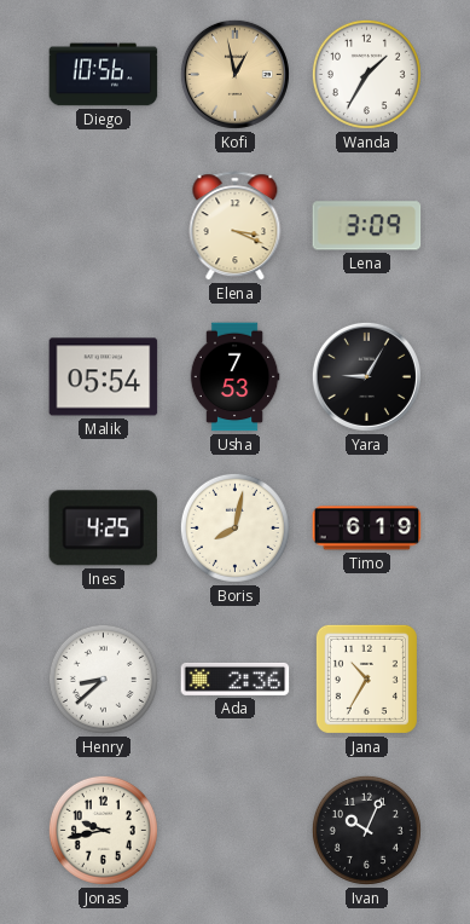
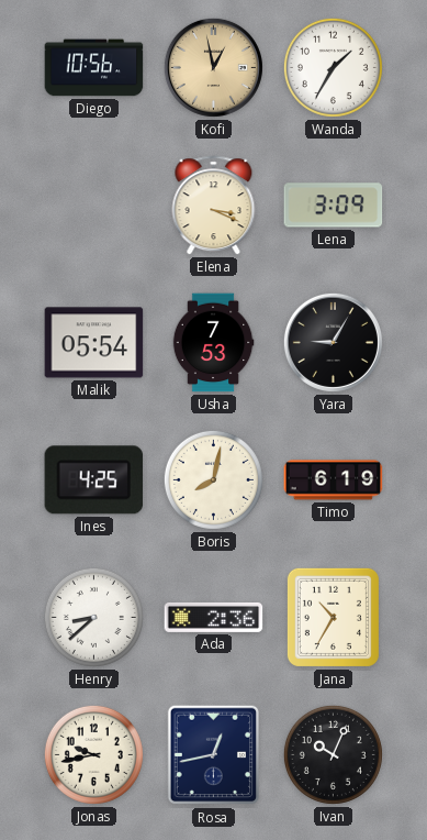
Rosa: none -> 12:43
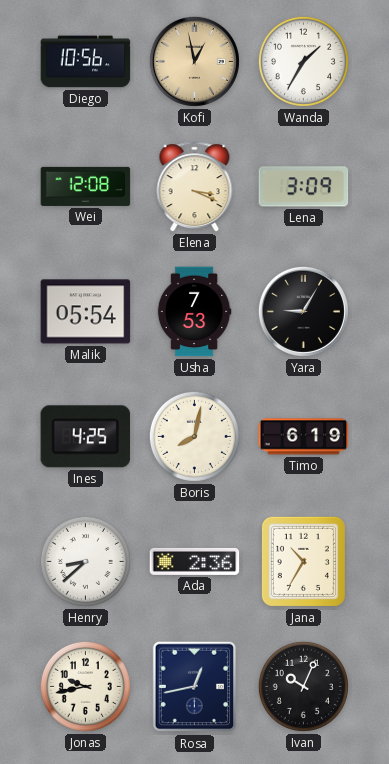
Wei: none -> 12:08
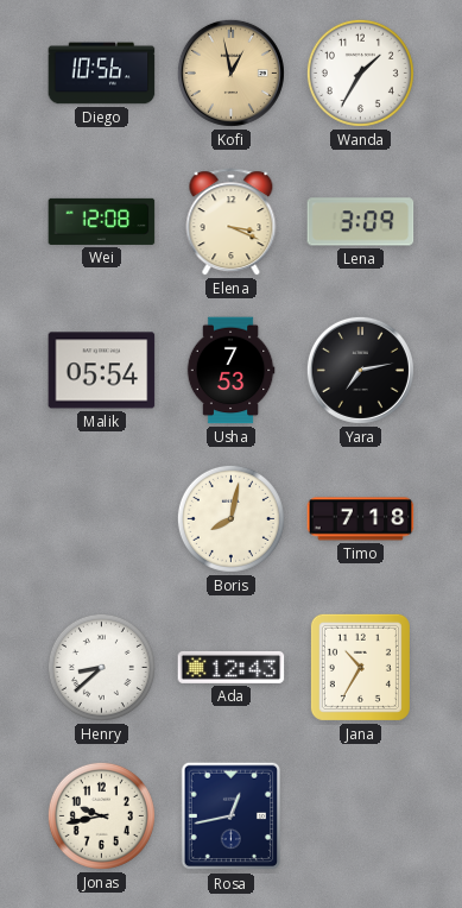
Yara: 9:05 -> 7:13
Ines: 4:25 -> none
Timo: 6:19 -> 7:18
Ada: 2:36 -> 12:43
Ivan: 10:04 -> none
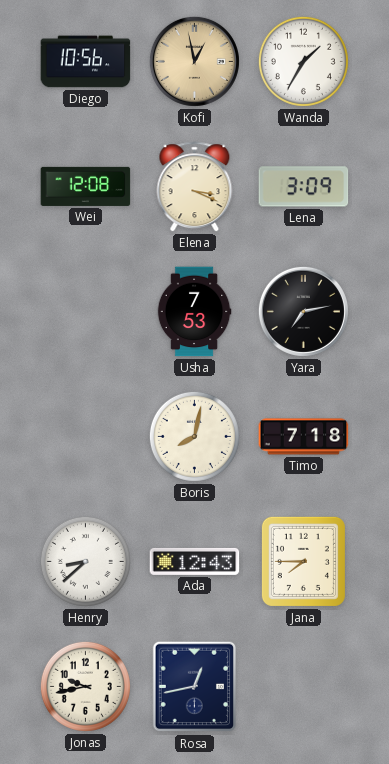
Malik: 05:54 -> none
Jana: 10:35 -> 7:45
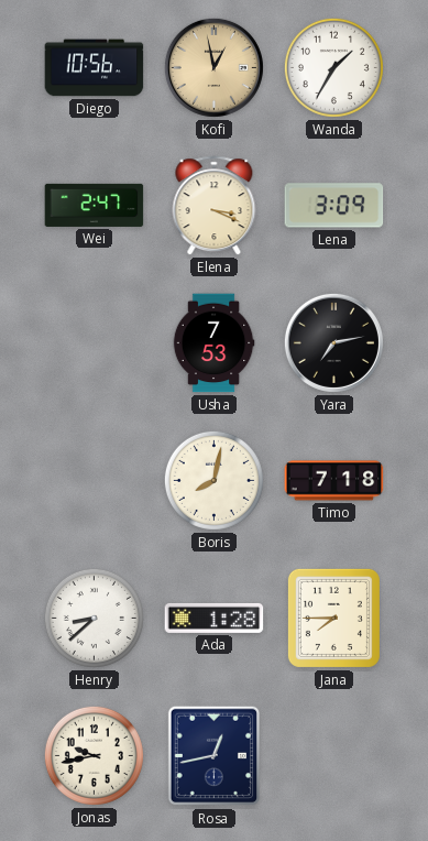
Wei: 12:08 -> 2:47
Ada: 12:43 -> 1:28
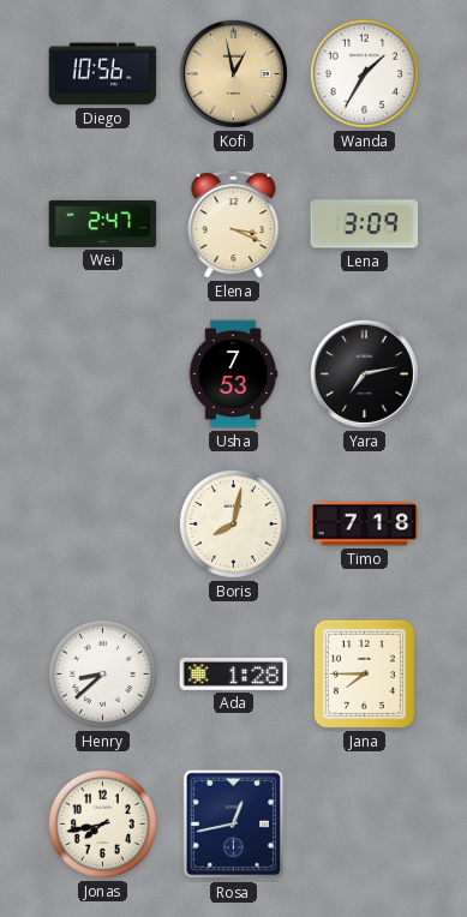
Jonas: 9:43 -> 7:43
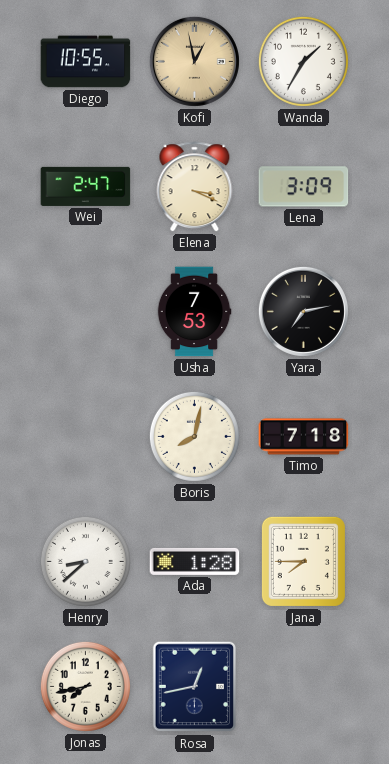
Diego: 10:56 -> 10:55
